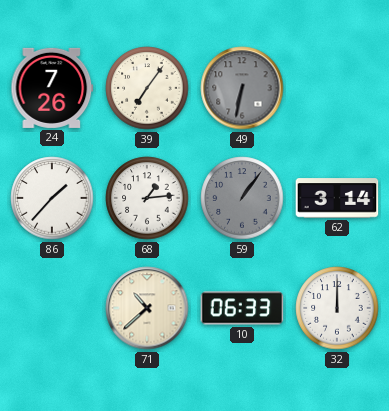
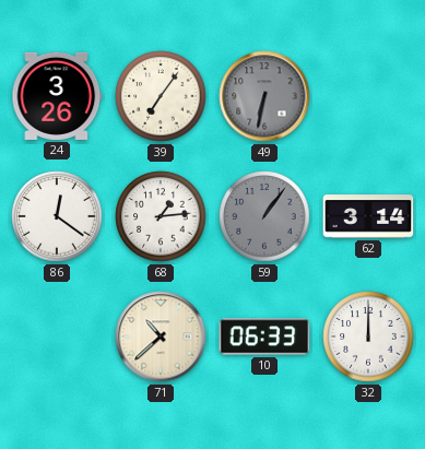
24: 7:26 -> 3:26
86: 1:37 -> 12:21
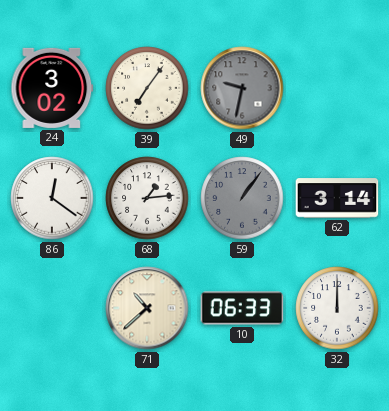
24: 3:26 -> 3:02
49: 6:32 -> 9:32
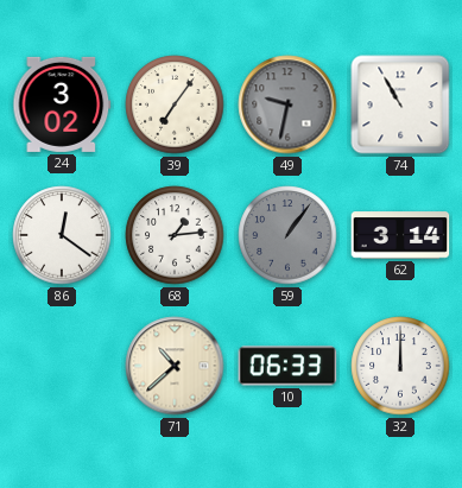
74: none -> 10:55
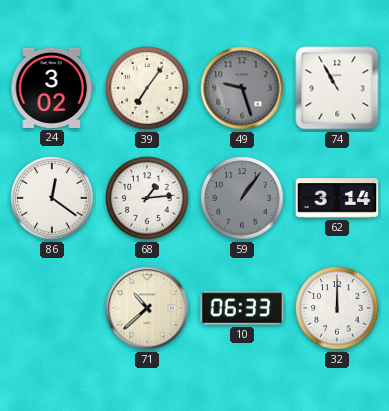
49: 9:32 -> 9:27
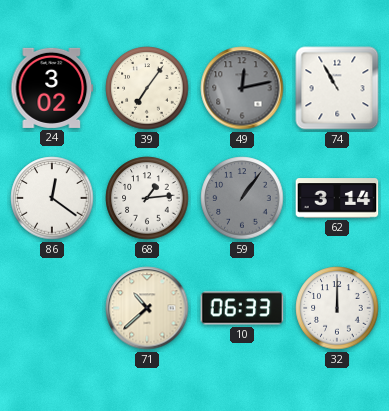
49: 9:27 -> 12:13
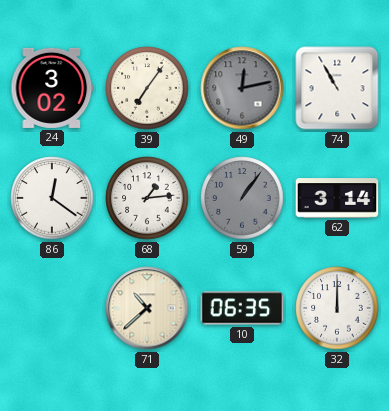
10: 06:33 -> 06:35
